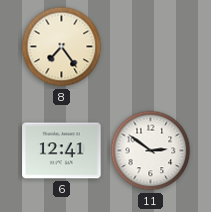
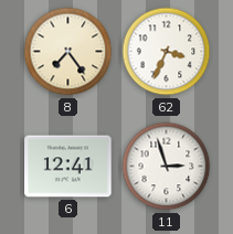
62: none -> 3:34
11: 2:51 -> 2:57
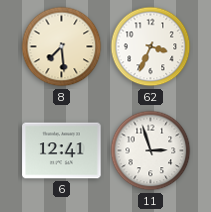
8: 7:24 -> 7:29
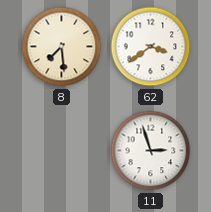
62: 3:34 -> 3:39
6: 12:41 -> none
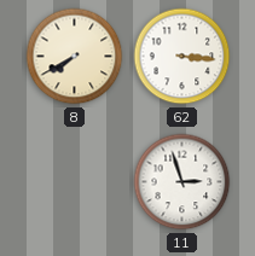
8: 7:29 -> 7:40
62: 3:39 -> 3:16
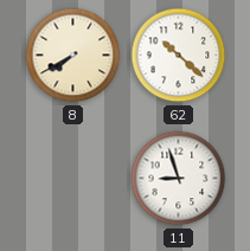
62: 3:16 -> 10:22
11: 2:57 -> 8:57
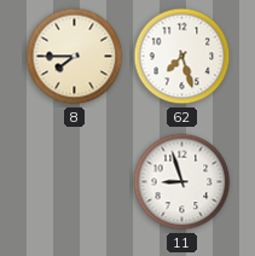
8: 7:40 -> 7:45
62: 10:22 -> 7:27
